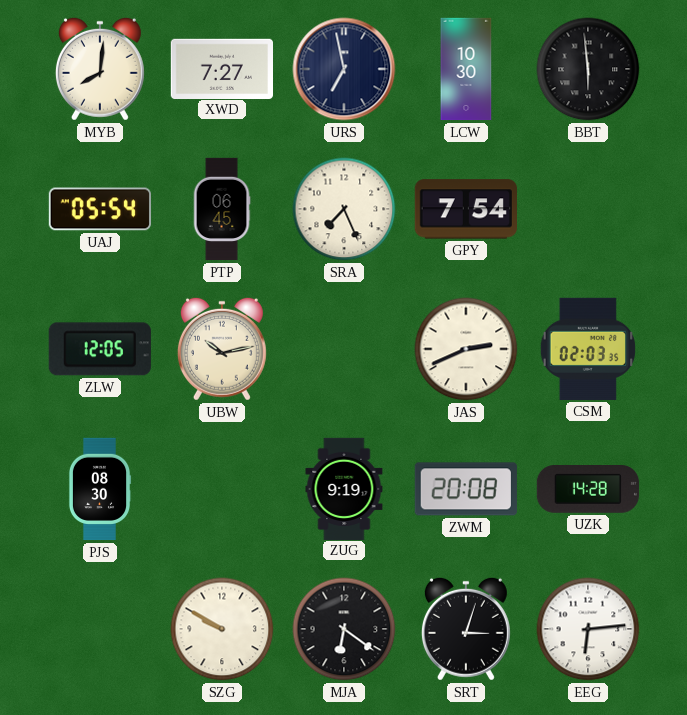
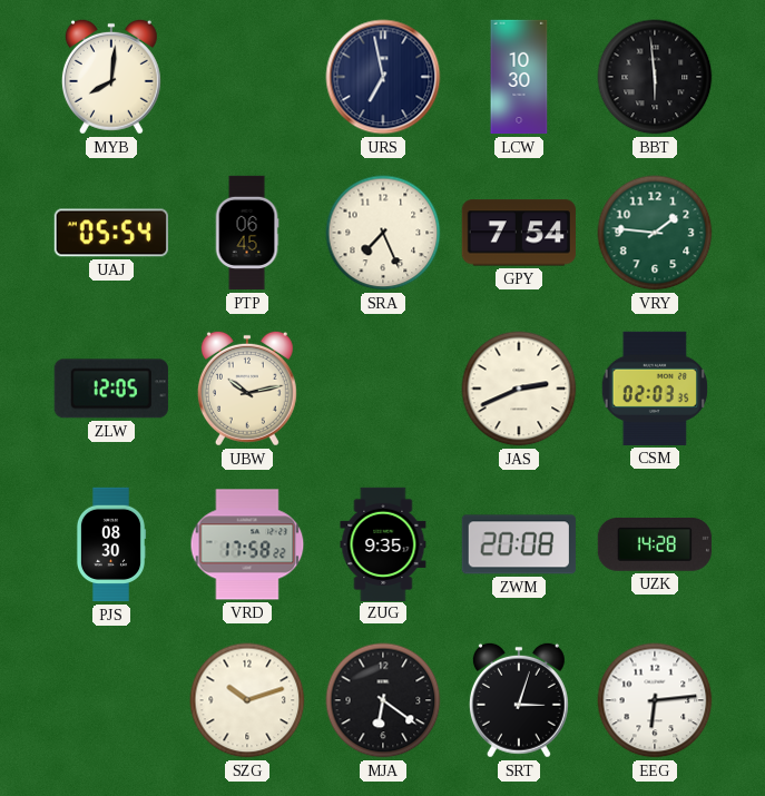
XWD: 7:27 -> none
VRY: none -> 1:46
VRD: none -> 17:58
ZUG: 9:19 -> 9:35
SZG: 9:50 -> 10:12
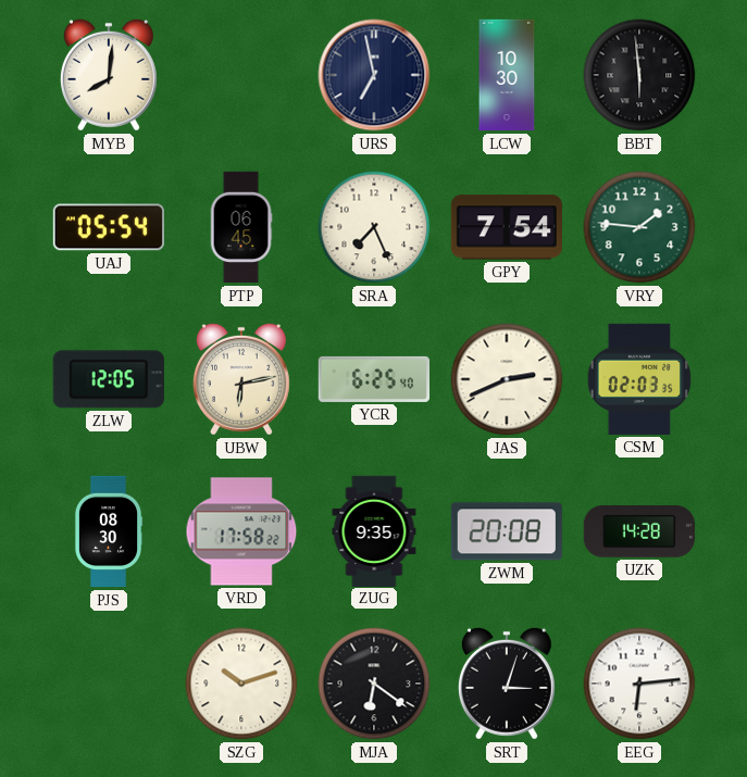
UBW: 10:13 -> 6:13
YCR: none -> 6:25
